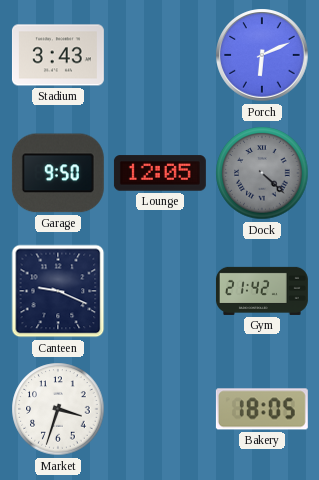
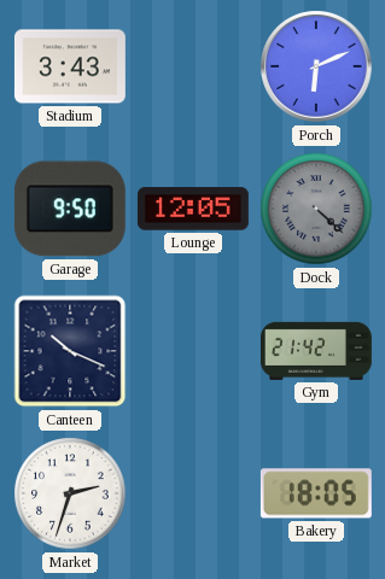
Canteen: 9:19 -> 10:19
Market: 3:33 -> 2:33
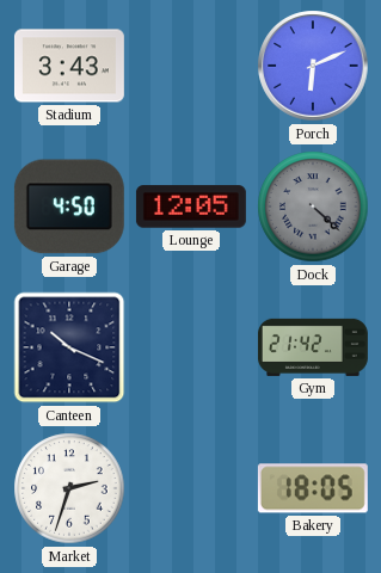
Garage: 9:50 -> 4:50
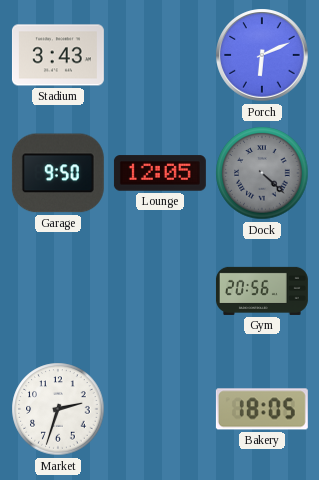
Garage: 4:50 -> 9:50
Canteen: 10:19 -> none
Gym: 21:42 -> 20:56
